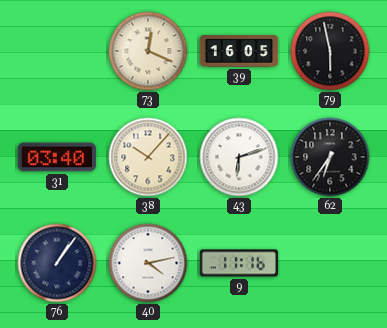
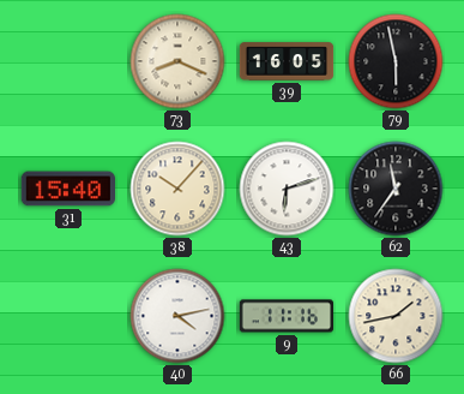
73: 12:19 -> 8:19
31: 03:40 -> 15:40
62: 6:36 -> 11:36
76: 1:06 -> none
66: none -> 1:43
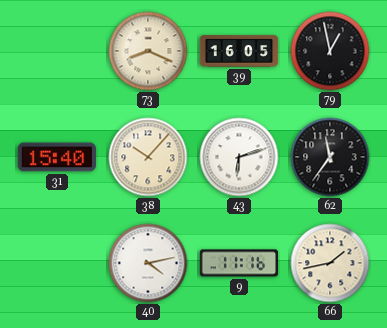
79: 5:58 -> 12:58
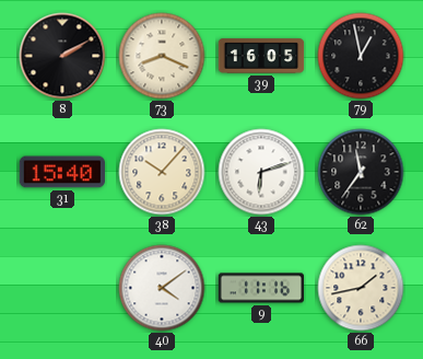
8: none -> 2:10
40: 4:13 -> 4:09
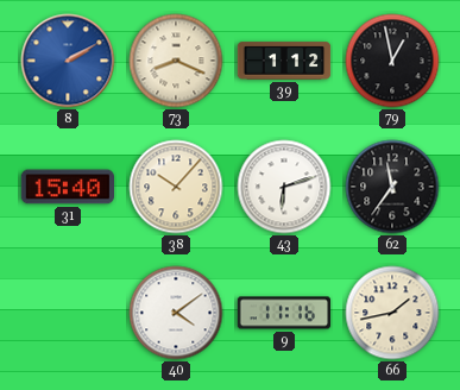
8 dial: black -> blue
39: 16:05 -> 1:12
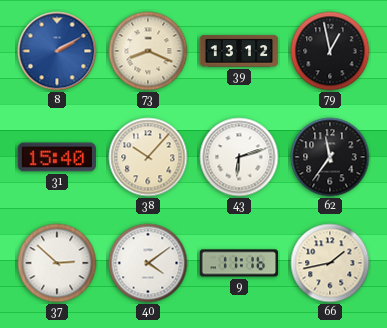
39: 1:12 -> 13:12
37: none -> 2:52
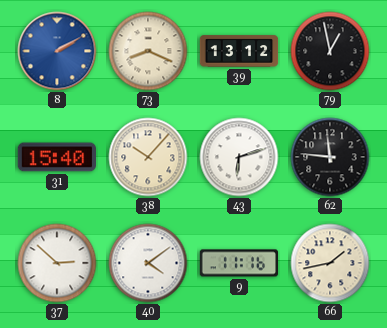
62: 11:36 -> 11:46
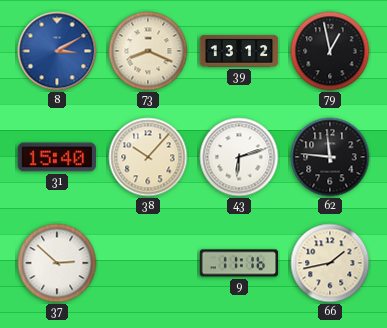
8: 2:10 -> 3:10
40: 4:09 -> none
